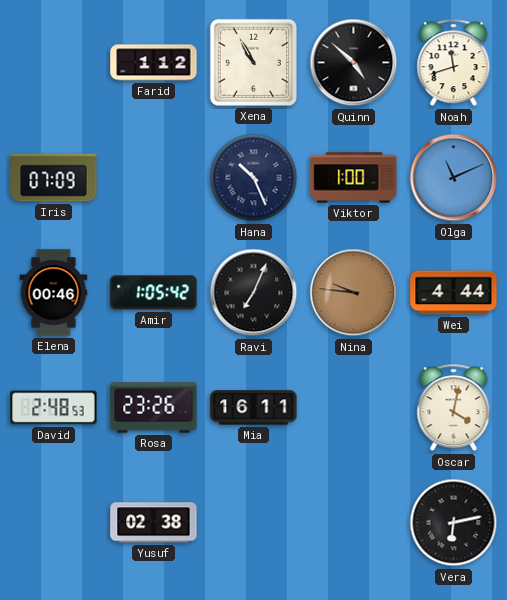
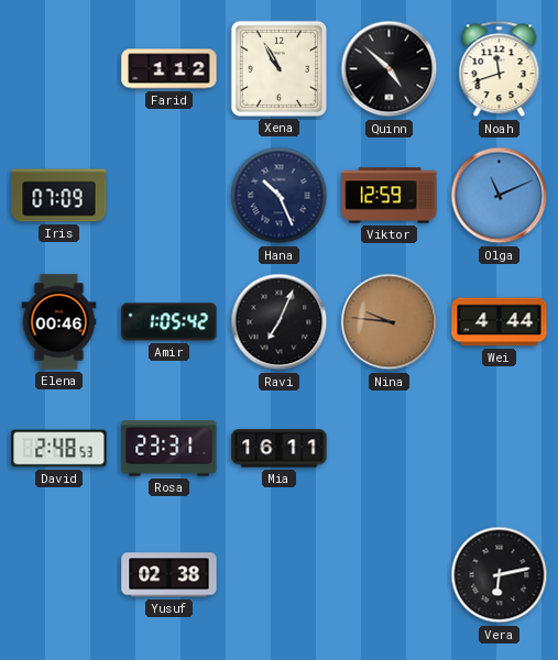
Viktor: 1:00 -> 12:59
Rosa: 23:26 -> 23:31
Oscar: 4:02 -> none
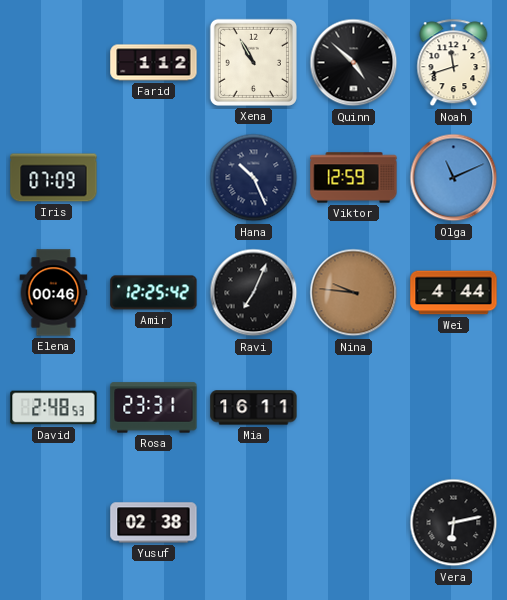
Amir: 1:05 -> 12:25
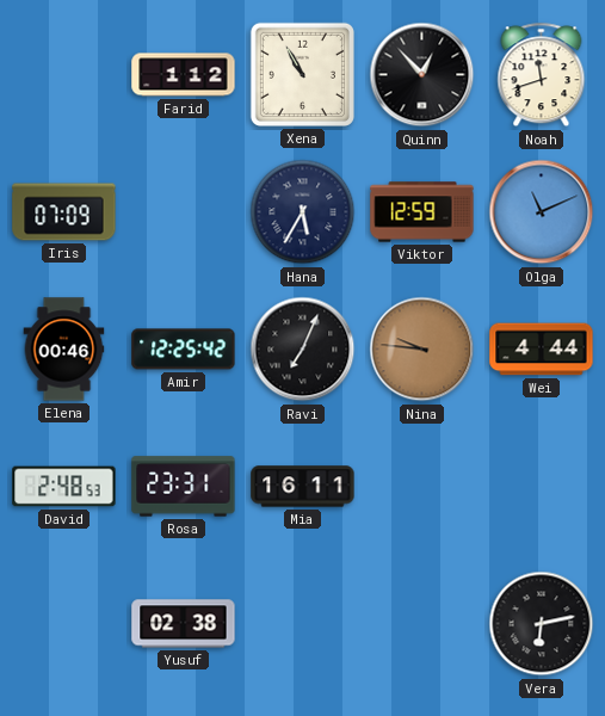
Quinn: 4:52 -> 12:53
Hana: 10:26 -> 5:35
